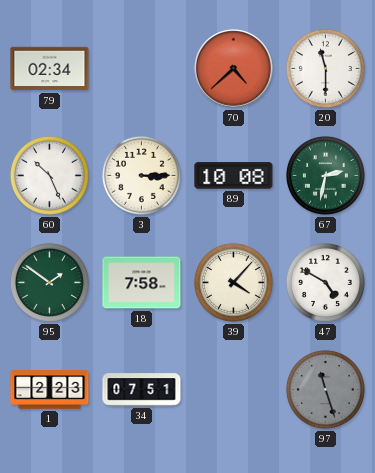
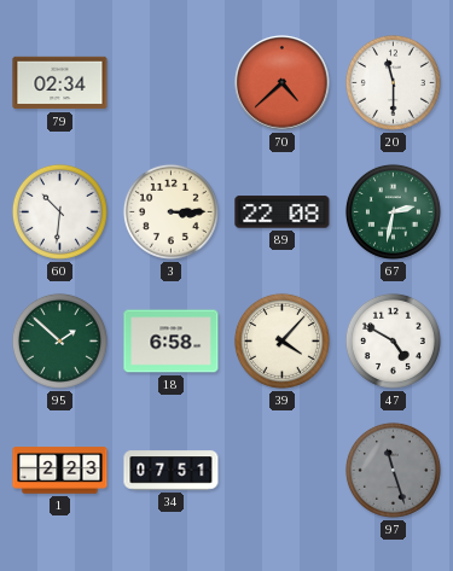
60: 10:26 -> 10:31
89: 10:08 -> 22:08
95: 1:51 -> 1:52
18: 7:58 -> 6:58
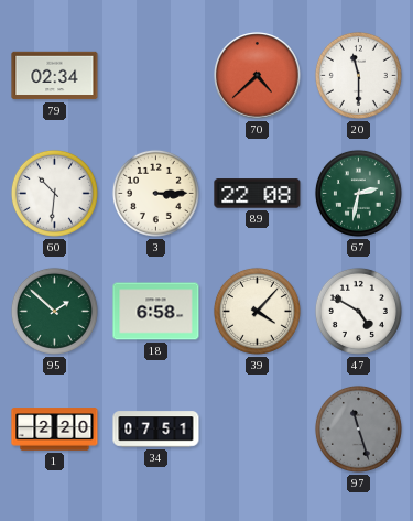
1: 2:23 -> 2:20
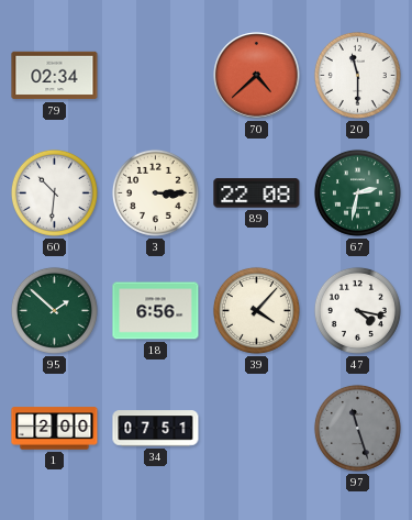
18: 6:58 -> 6:56
47: 4:50 -> 4:17
1: 2:20 -> 2:00
